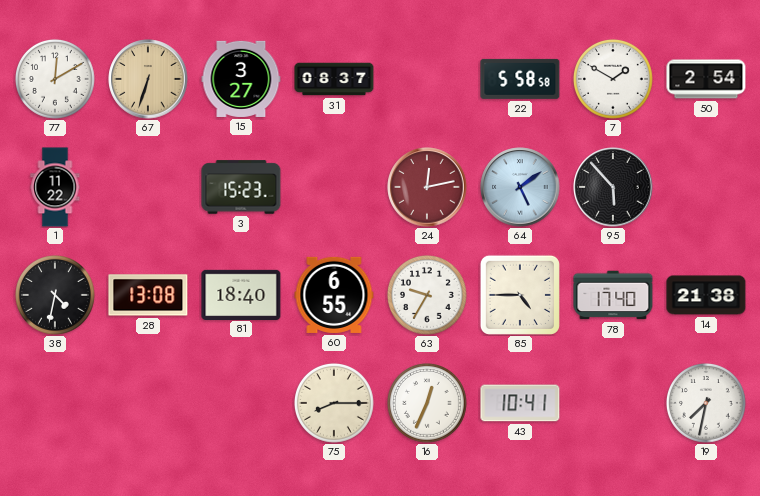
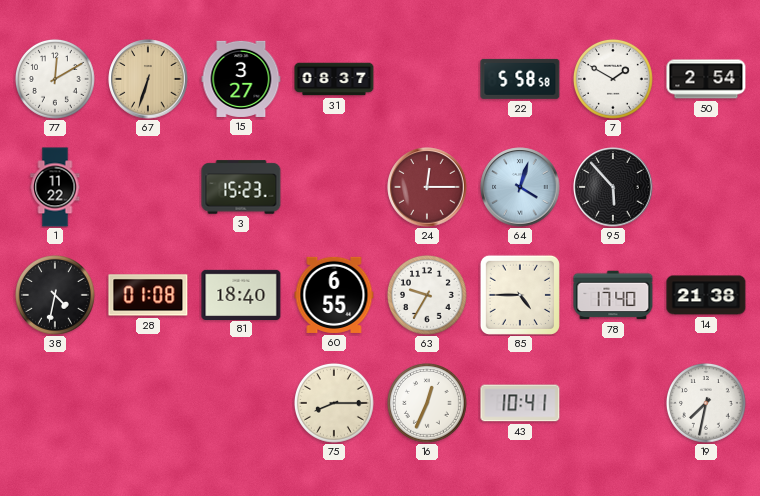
24: 12:13 -> 12:15
64: 5:09 -> 4:03
28: 13:08 -> 01:08
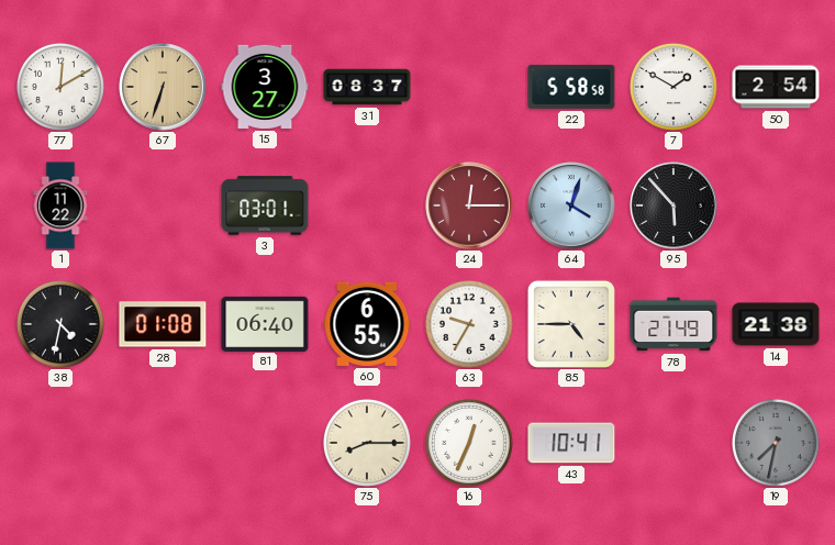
3: 15:23 -> 03:01
81: 18:40 -> 06:40
78: 17:40 -> 21:49
19 dial: white -> grey
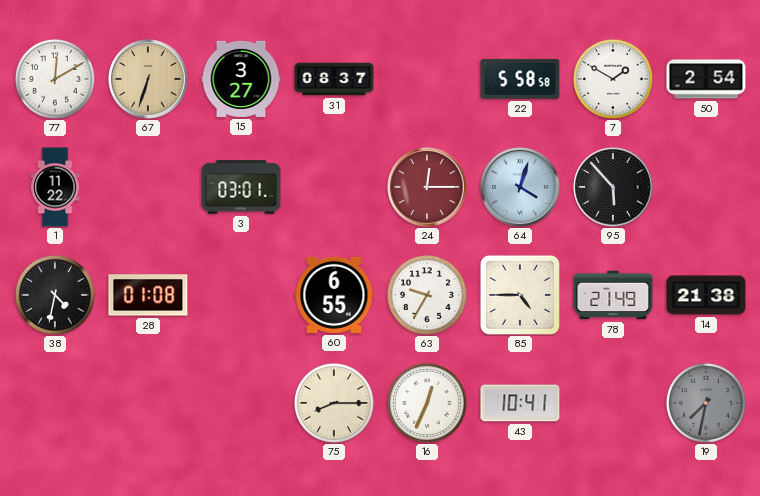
81: 06:40 -> none
